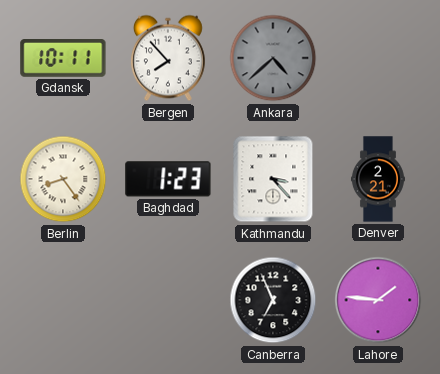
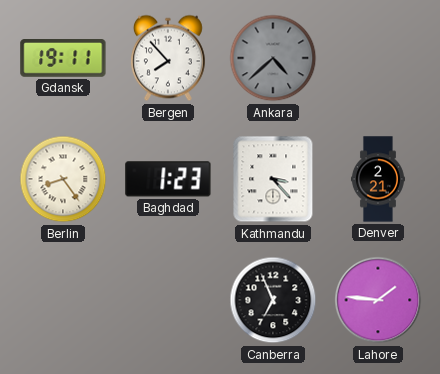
Gdansk: 10:11 -> 19:11
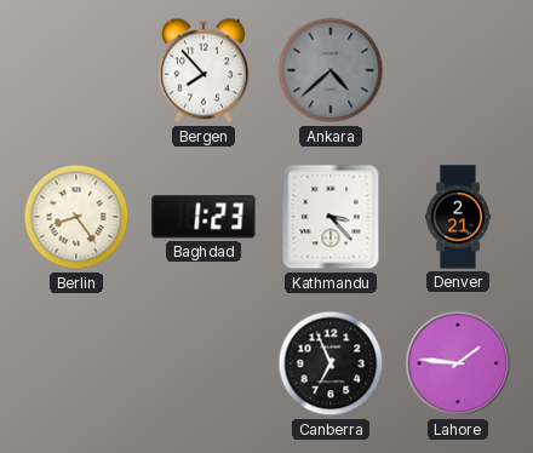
Gdansk: 19:11 -> none
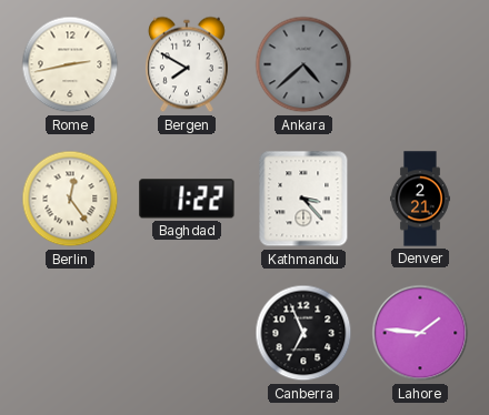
Rome: none -> 2:43
Bergen: 7:53 -> 7:50
Berlin: 8:24 -> 12:24
Baghdad: 1:23 -> 1:22
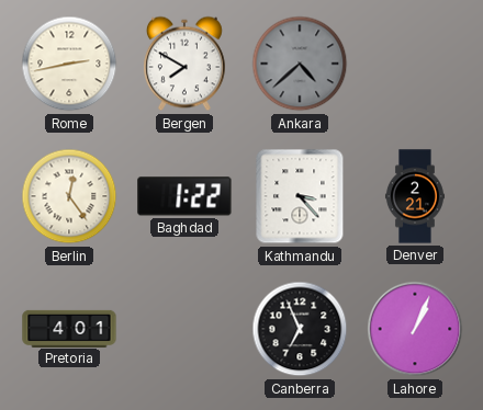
Pretoria: none -> 4:01
Lahore: 1:46 -> 1:04
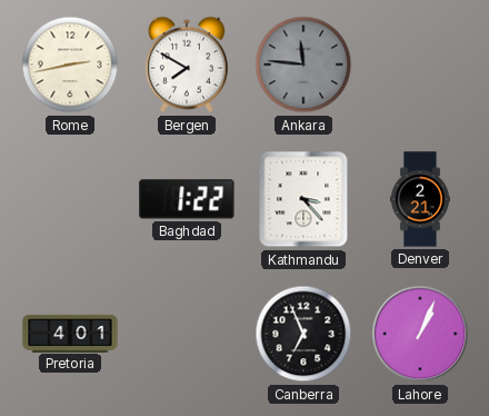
Ankara: 4:38 -> 11:46
Berlin: 12:24 -> none
